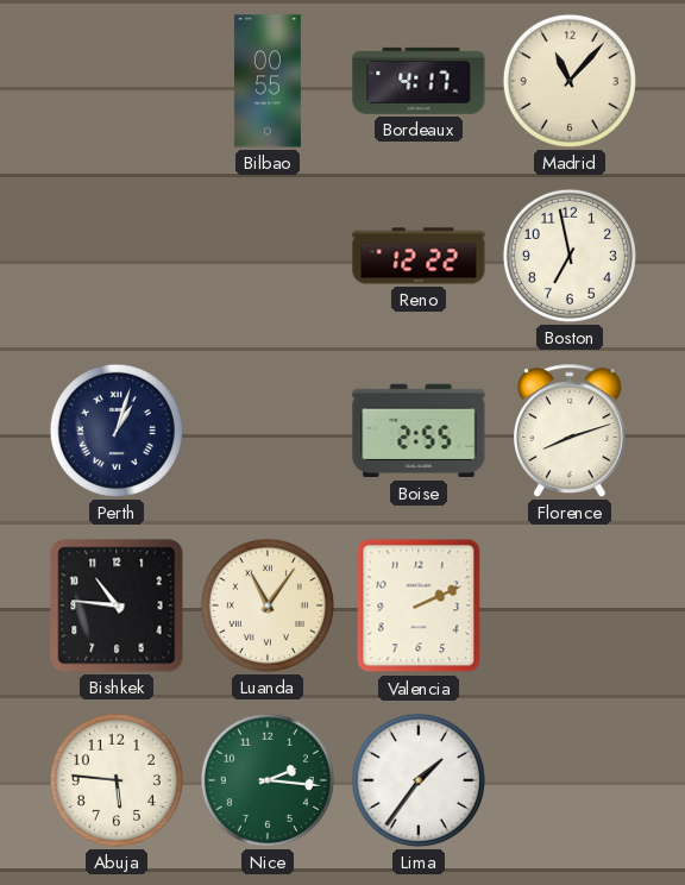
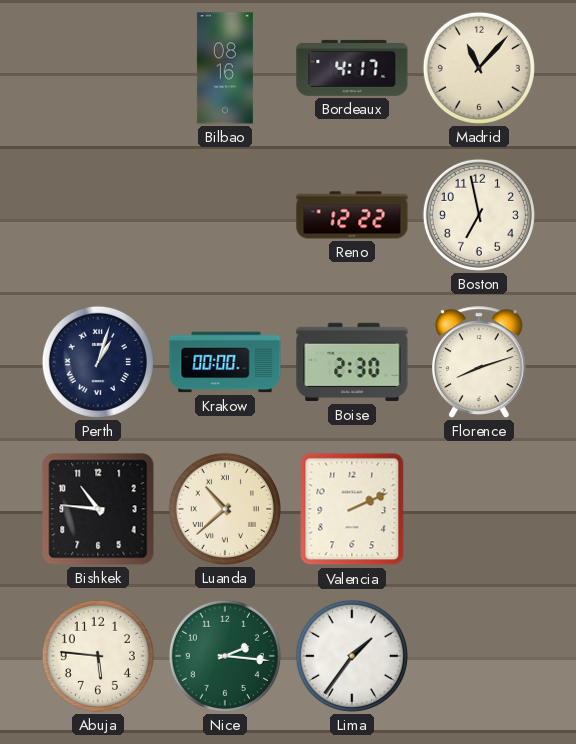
Bilbao: 00:55 -> 08:16
Krakow: none -> 00:00
Boise: 2:55 -> 2:30
Luanda: 11:06 -> 10:38
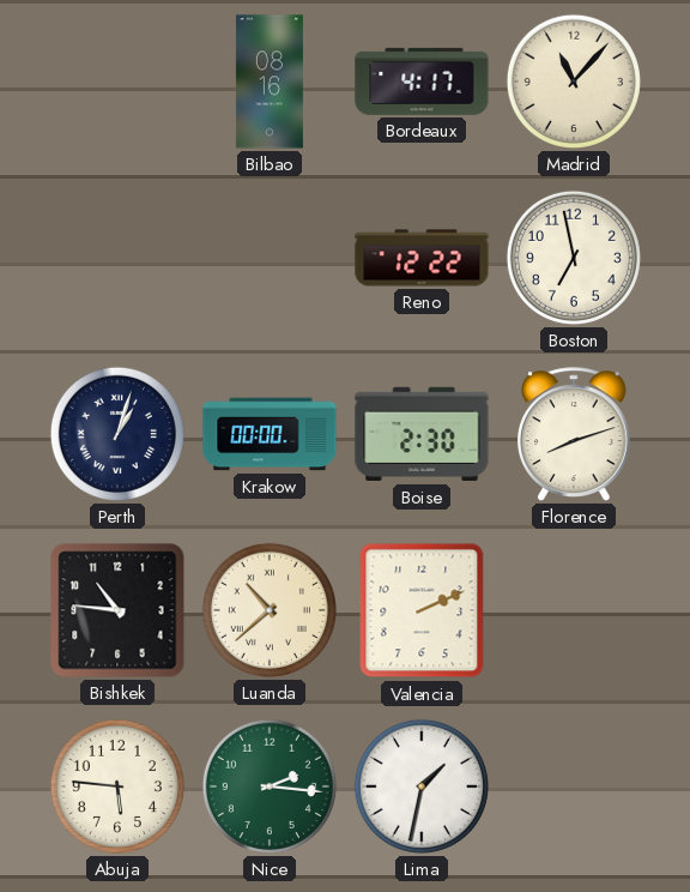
Lima: 1:36 -> 1:32
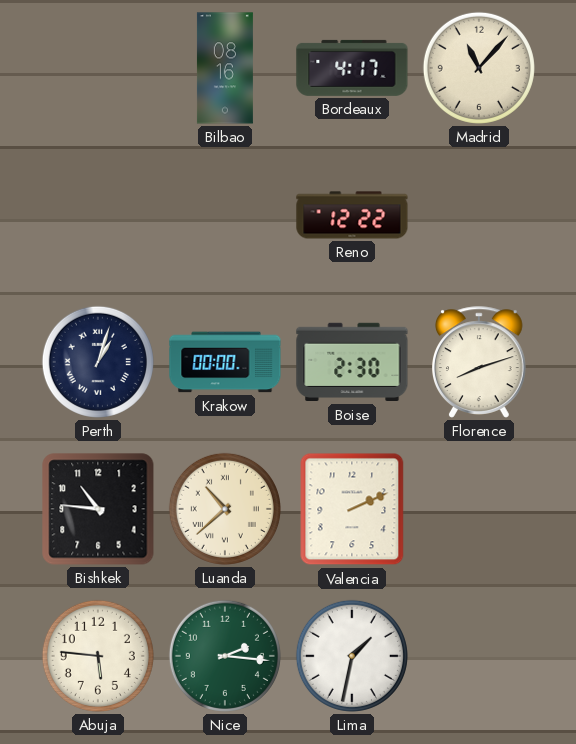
Boston: 6:58 -> none
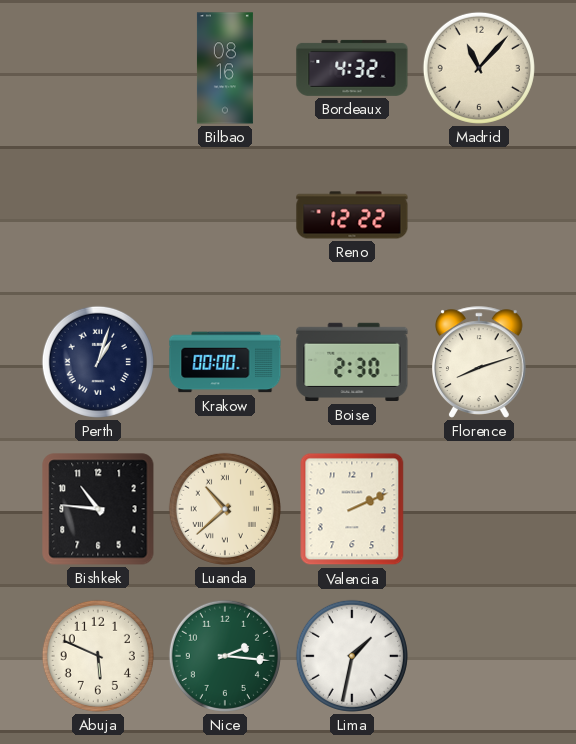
Bordeaux: 4:17 -> 4:32
Abuja: 5:46 -> 5:49
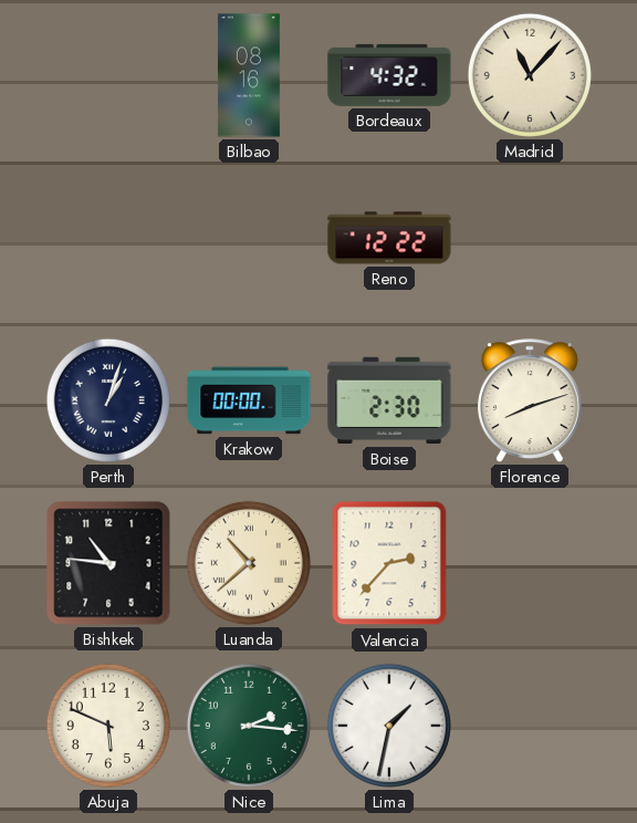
Valencia: 2:11 -> 2:37
